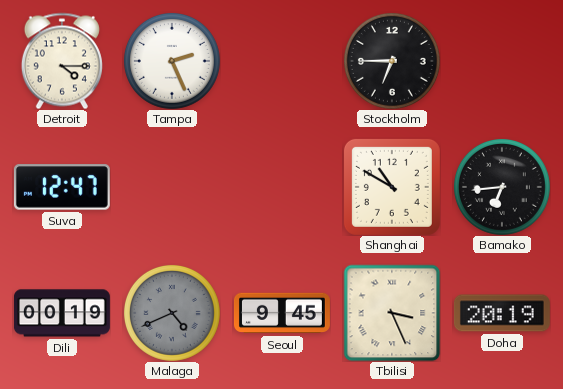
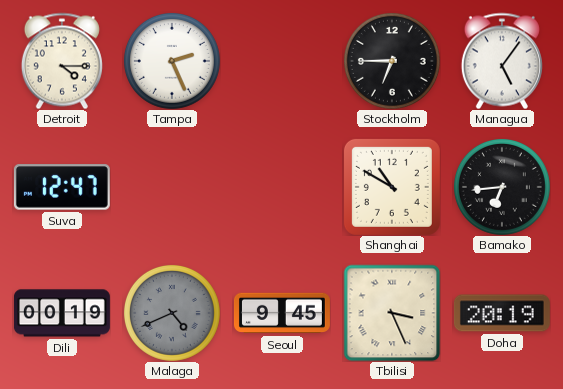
Managua: none -> 5:06
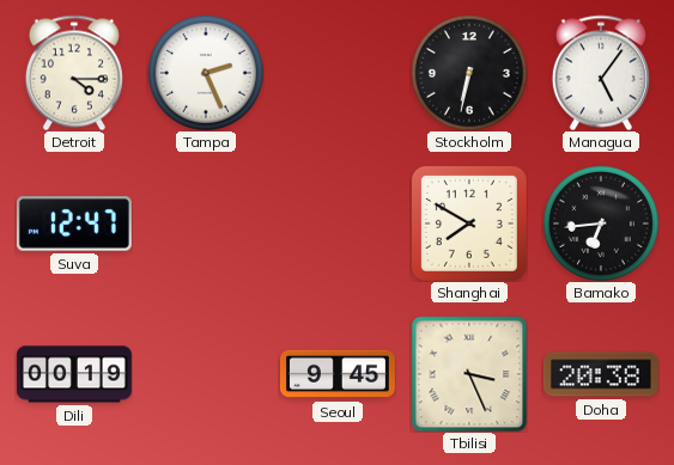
Stockholm: 6:45 -> 6:32
Shanghai: 10:50 -> 7:50
Malaga: 4:41 -> none
Doha: 20:19 -> 20:38
